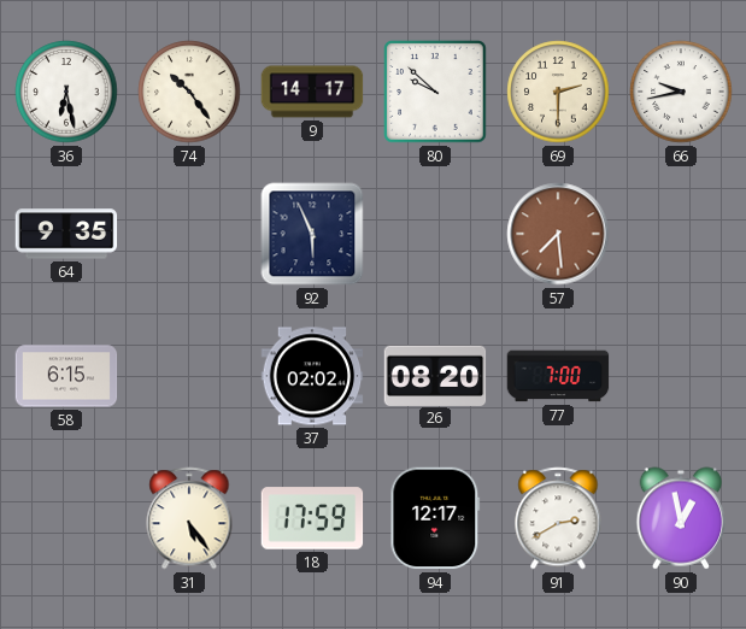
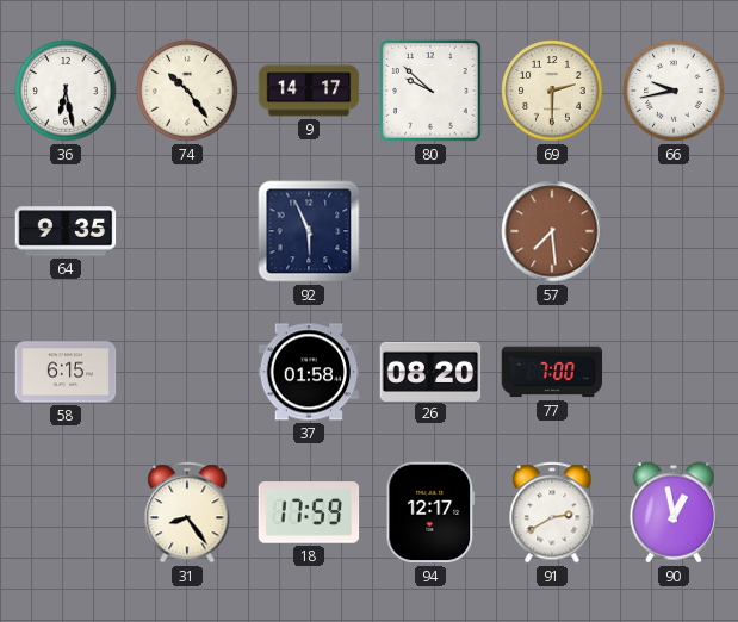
37: 02:02 -> 01:58
31: 5:24 -> 8:24
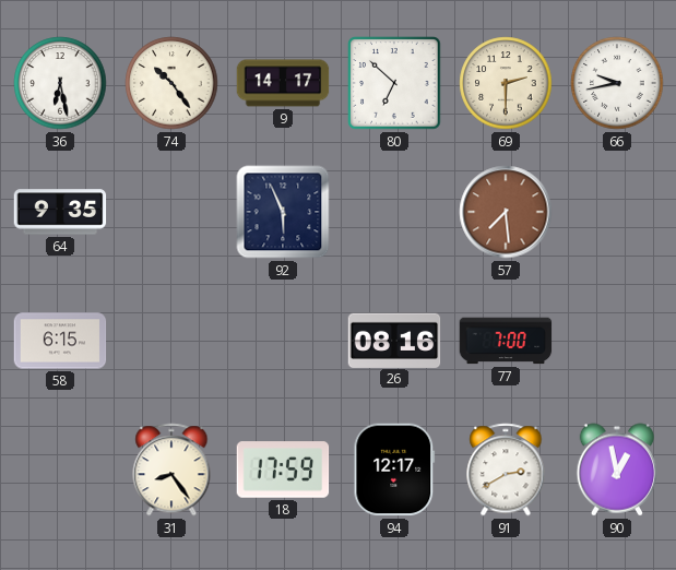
80: 9:52 -> 6:52
37: 01:58 -> none
26: 08:20 -> 08:16
